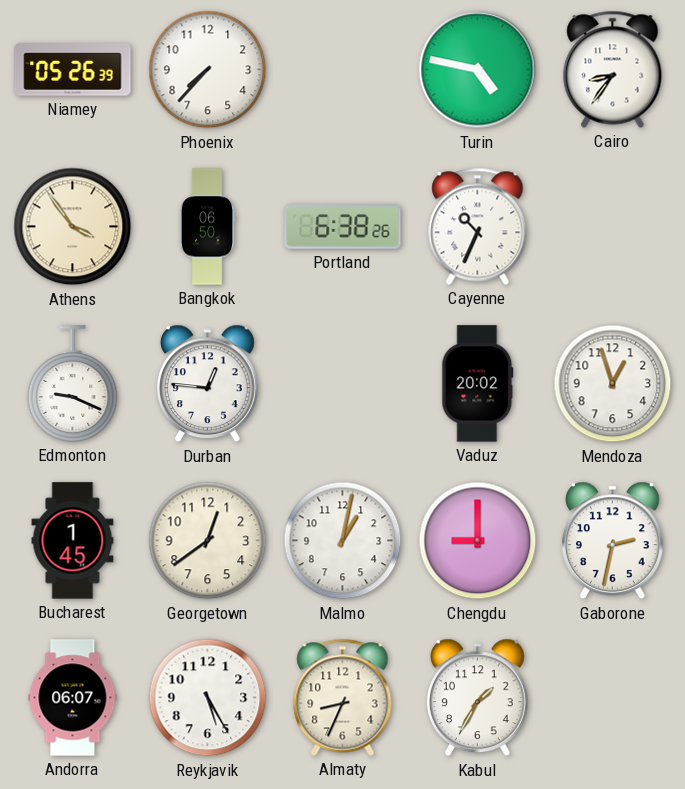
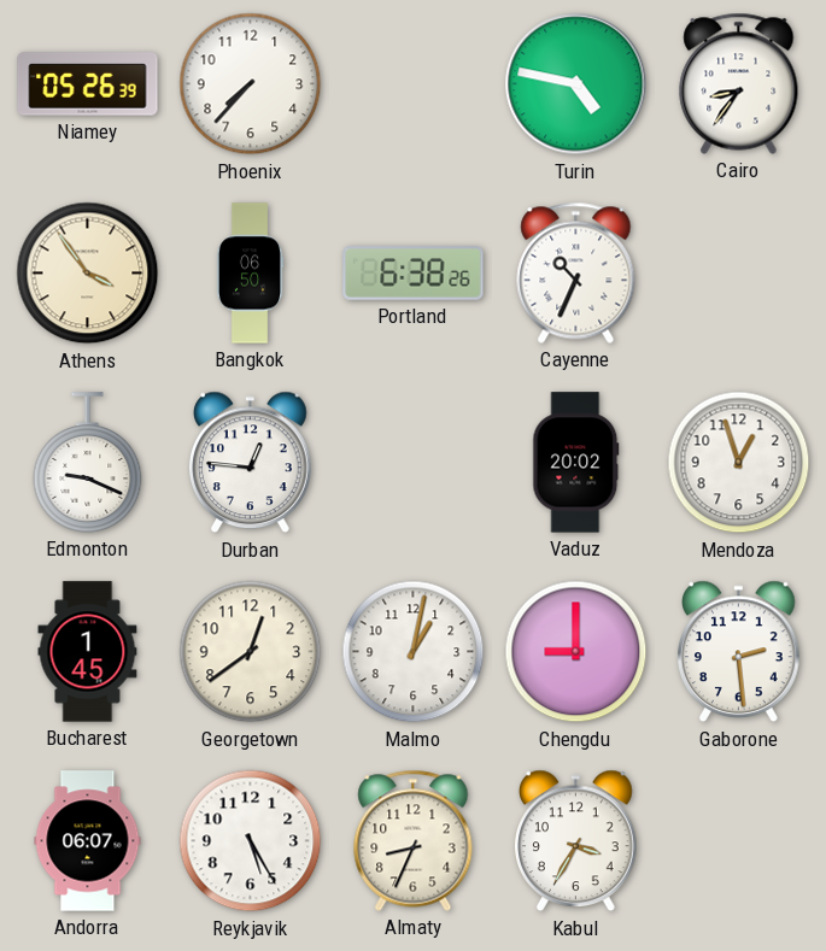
Gaborone: 2:32 -> 2:29
Kabul: 1:35 -> 3:35
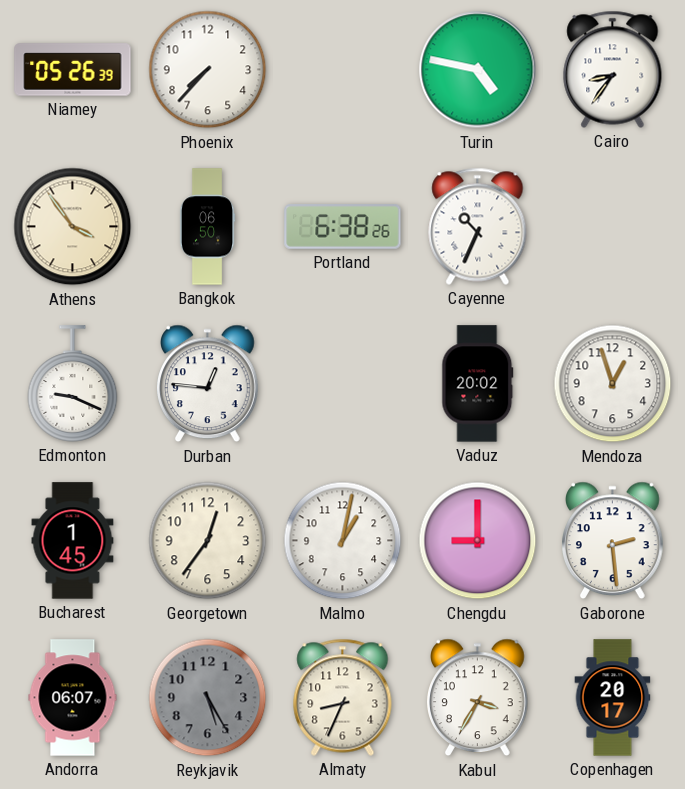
Georgetown: 12:39 -> 12:36
Reykjavik dial: white -> grey
Copenhagen: none -> 20:17
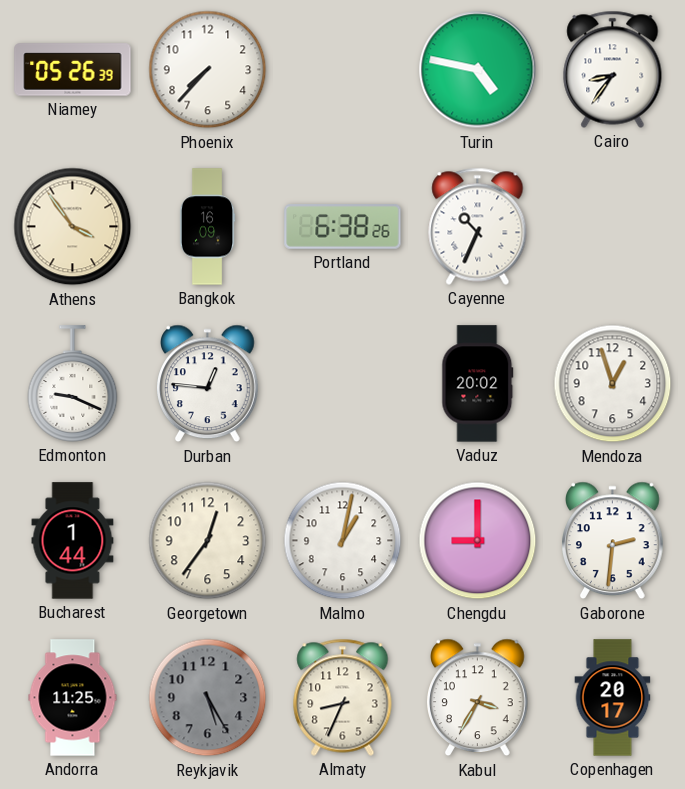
Bangkok: 06:50 -> 16:09
Bucharest: 1:45 -> 1:44
Gaborone: 2:29 -> 2:31
Andorra: 06:07 -> 11:25
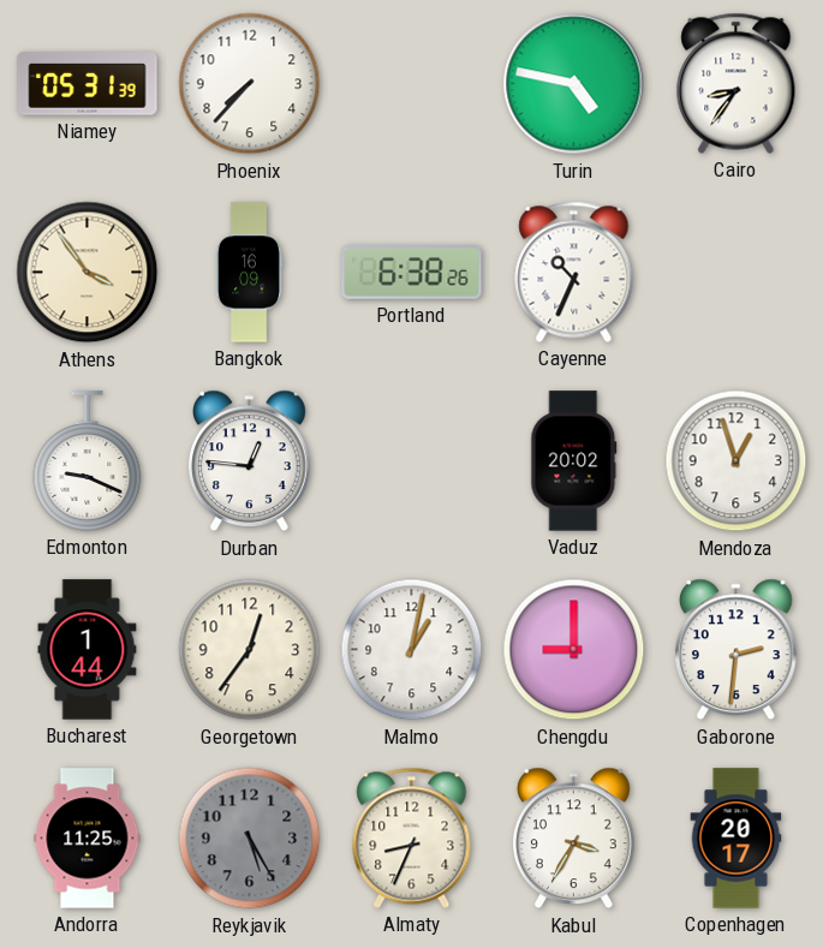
Niamey: 05:26 -> 05:31
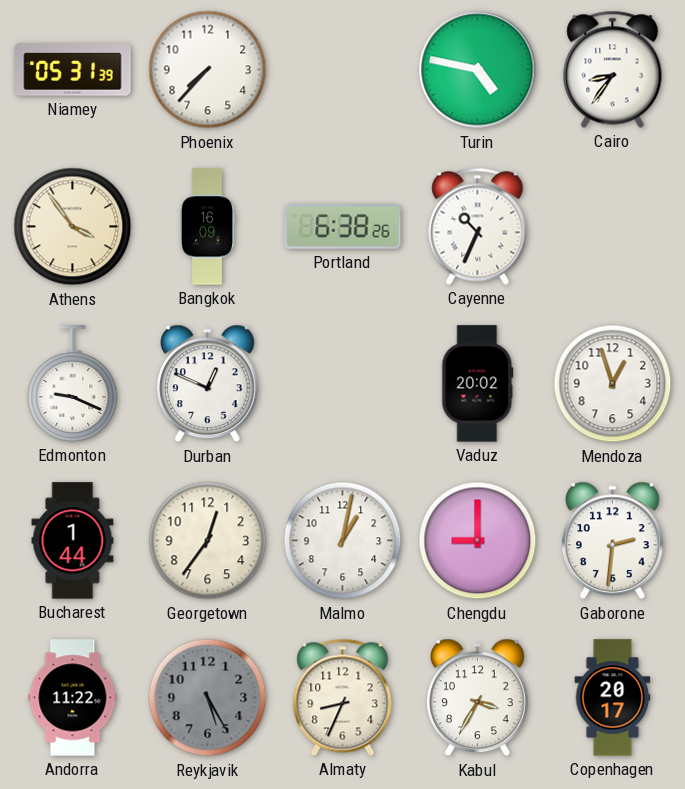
Durban: 12:46 -> 12:49
Andorra: 11:25 -> 11:22
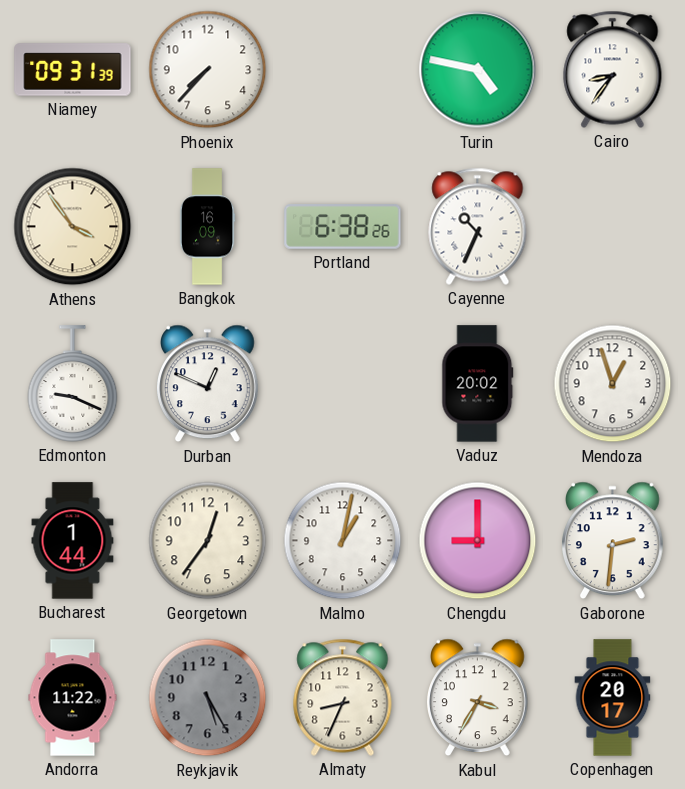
Niamey: 05:31 -> 09:31
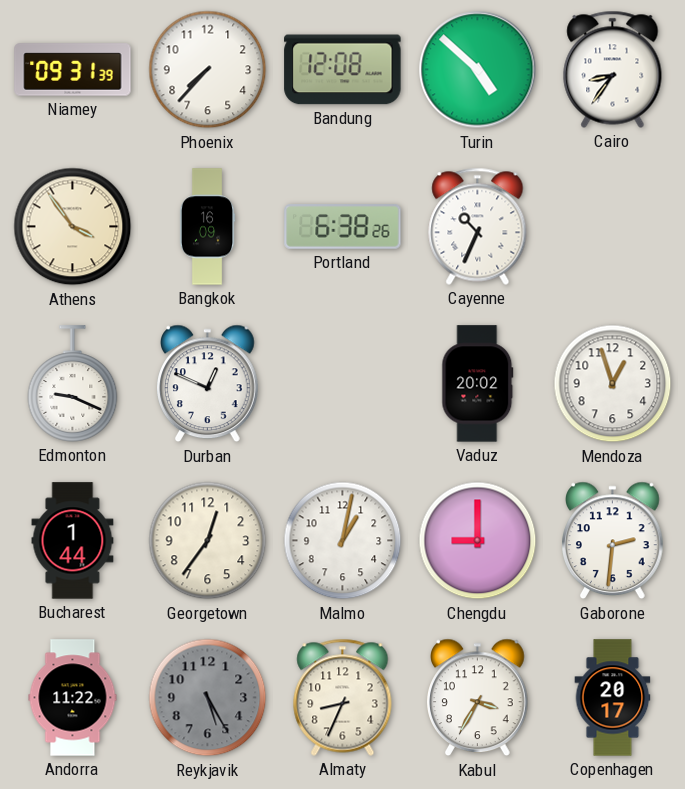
Bandung: none -> 12:08
Turin: 4:47 -> 4:52
